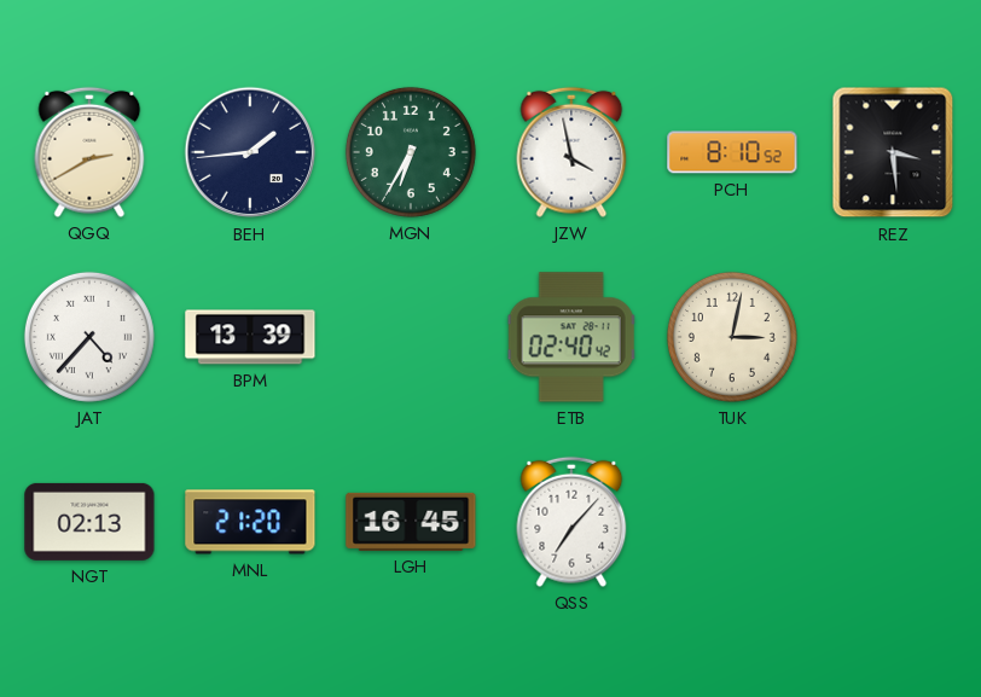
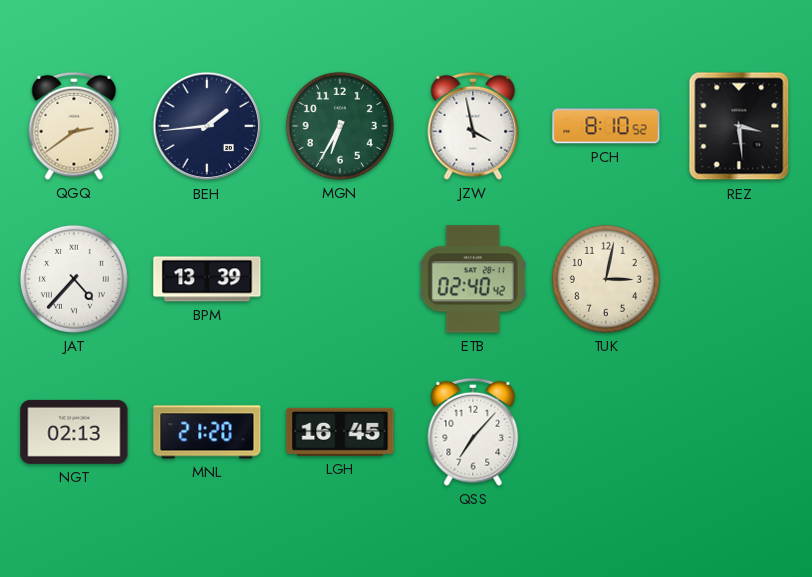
QGQ: 2:40 -> 2:39
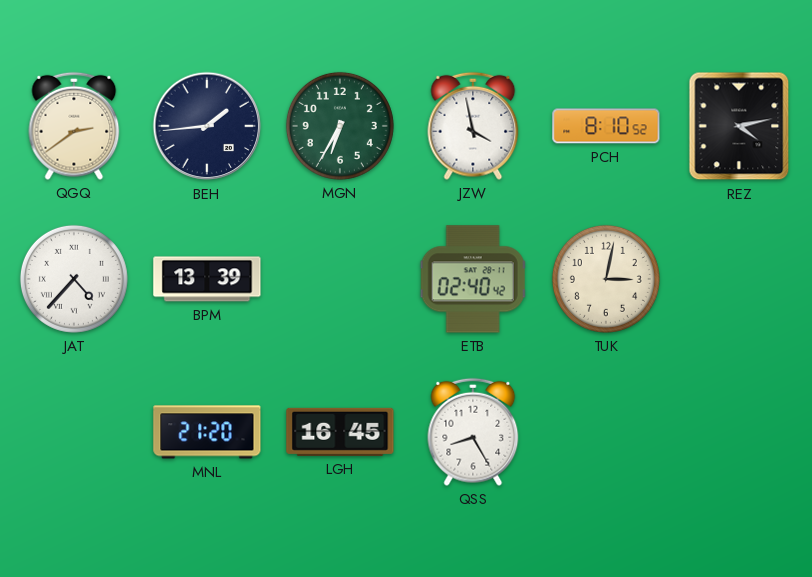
REZ: 3:29 -> 4:13
NGT: 02:13 -> none
QSS: 7:07 -> 8:25
